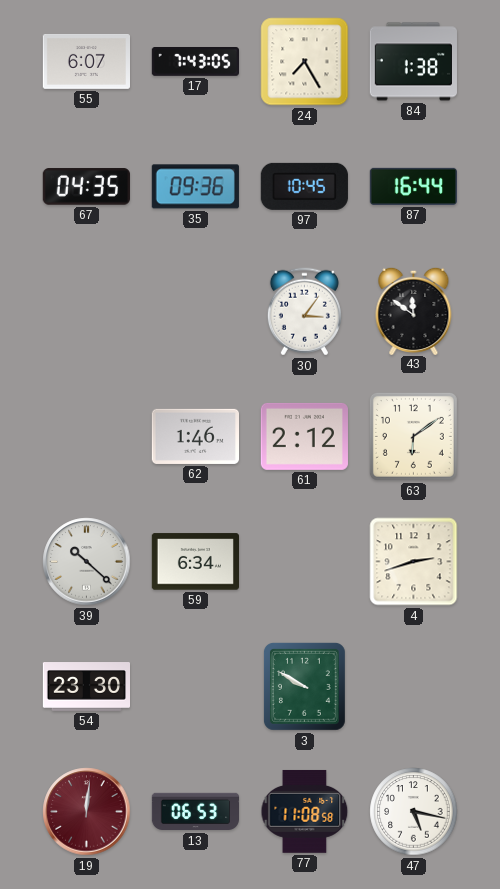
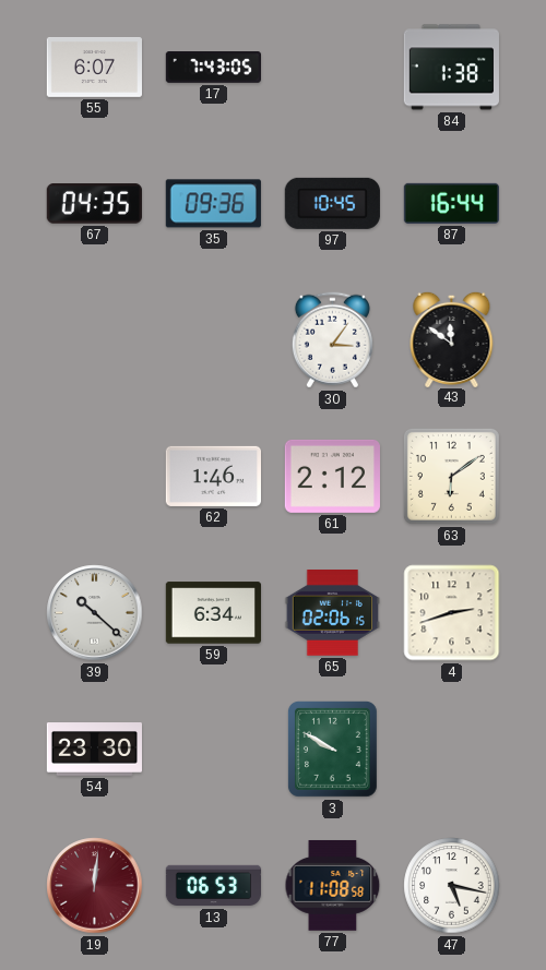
24: 7:25 -> none
65: none -> 02:06
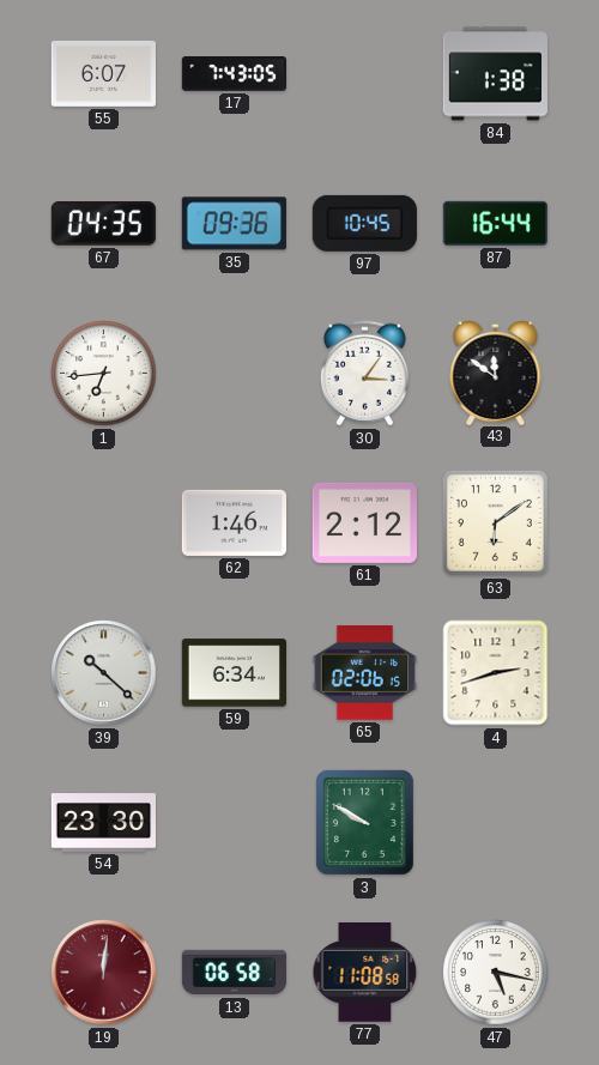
1: none -> 6:44
13: 06:53 -> 06:58
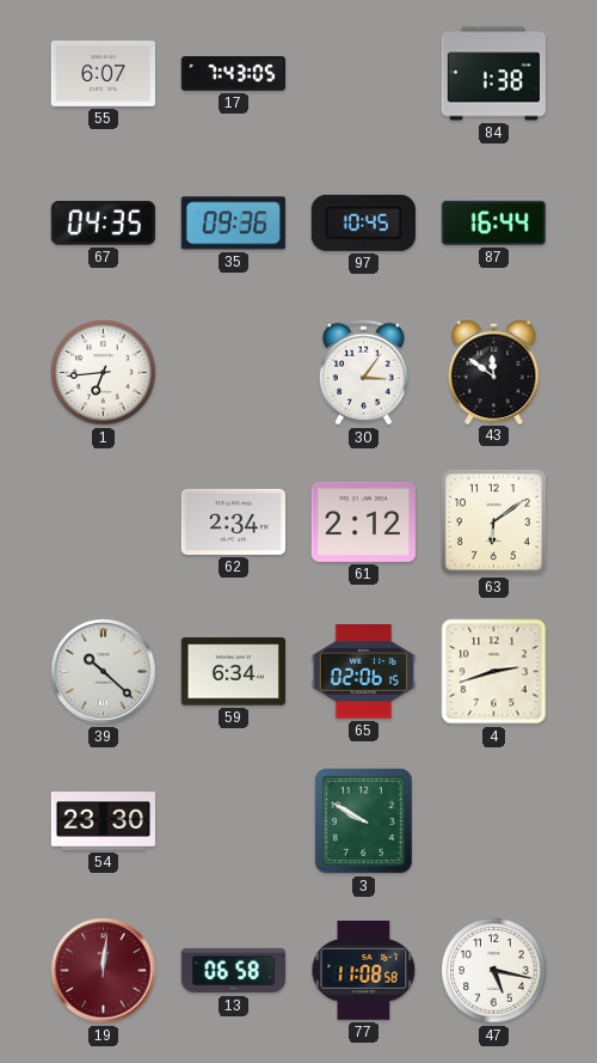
62: 1:46 -> 2:34
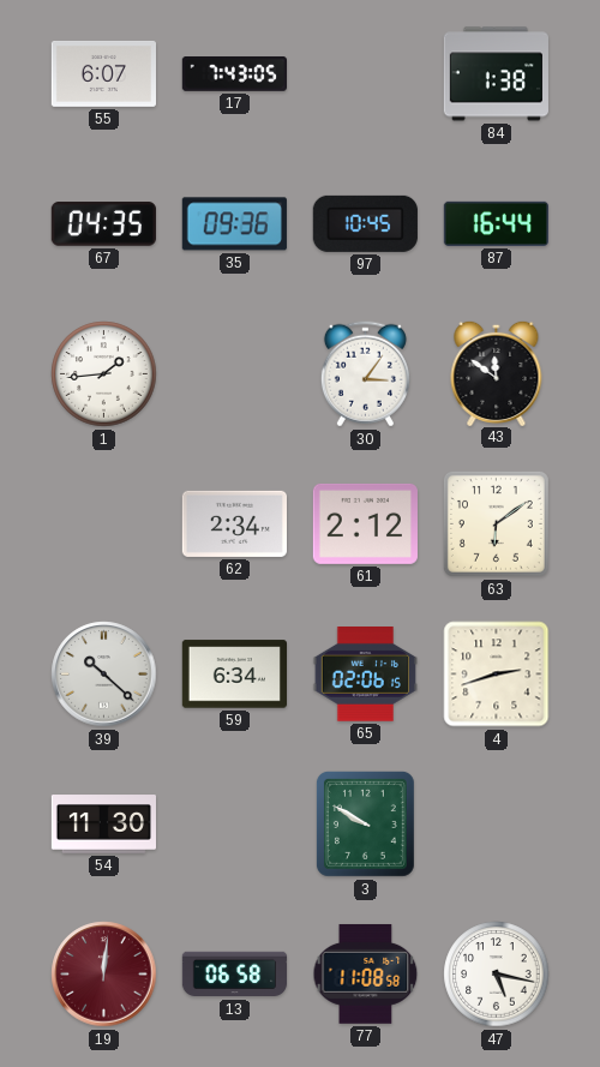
1: 6:44 -> 1:44
54: 23:30 -> 11:30
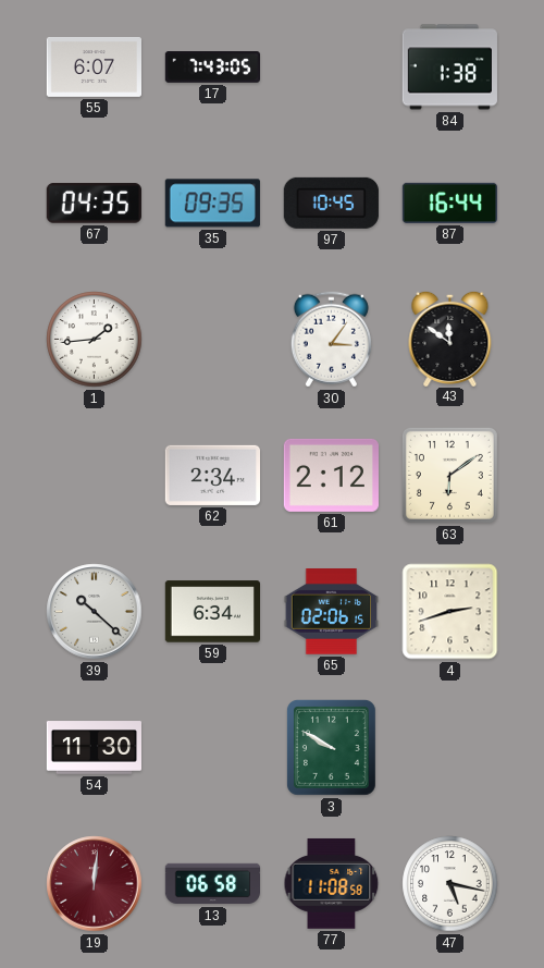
35: 09:36 -> 09:35
